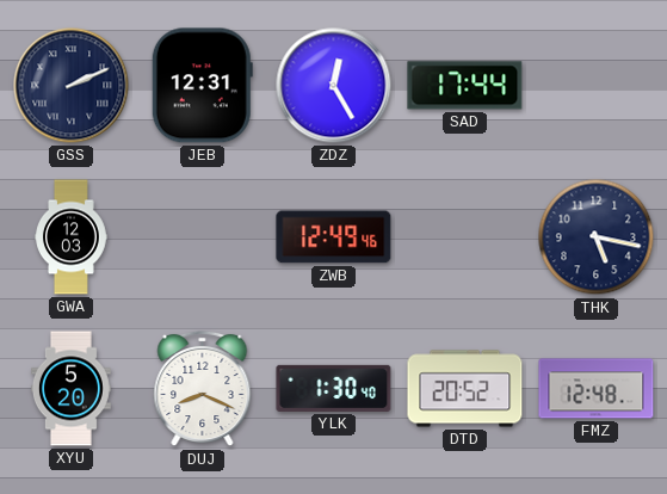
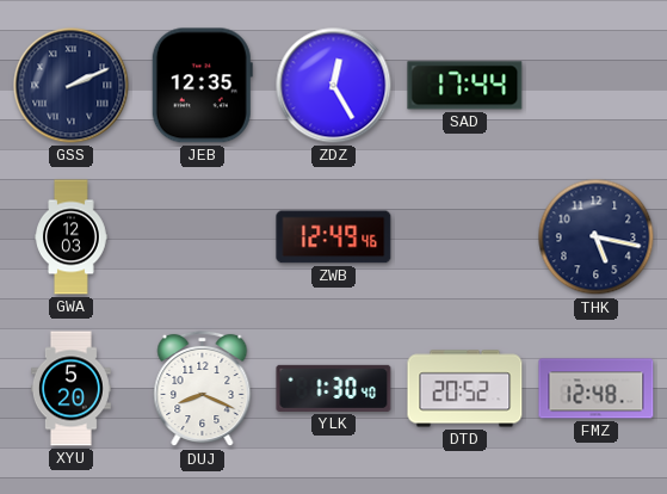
JEB: 12:31 -> 12:35
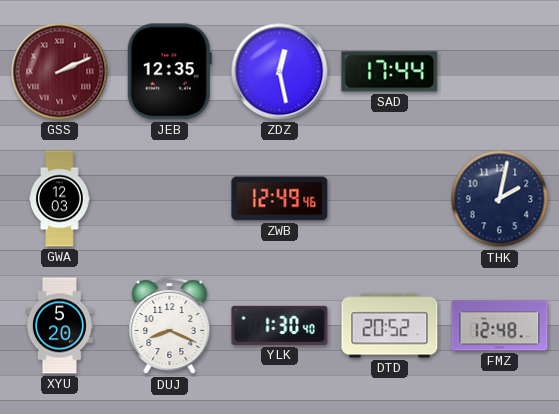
GSS dial: navy -> burgundy
ZDZ: 12:25 -> 12:28
THK: 5:17 -> 2:02
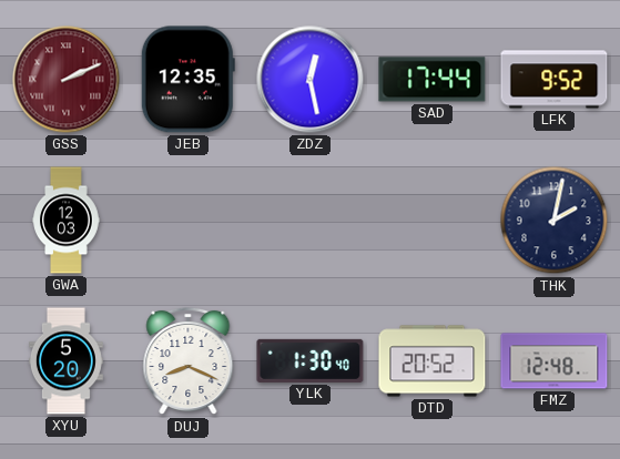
LFK: none -> 9:52
ZWB: 12:49 -> none
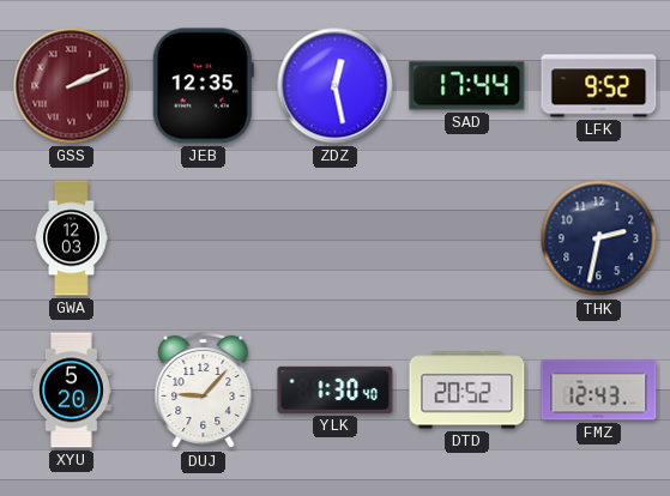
THK: 2:02 -> 2:32
DUJ: 8:19 -> 9:07
FMZ: 12:48 -> 12:43
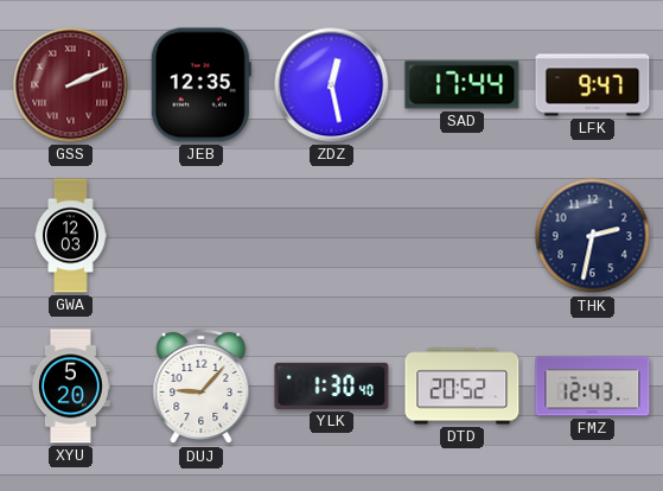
LFK: 9:52 -> 9:47
